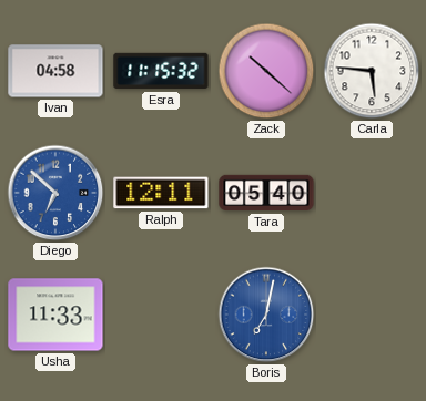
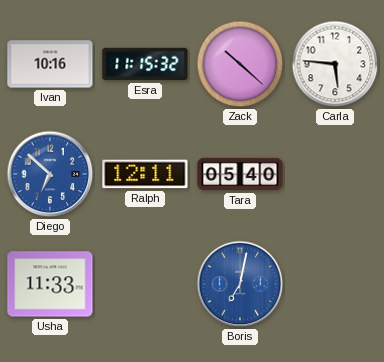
Ivan: 04:58 -> 10:16
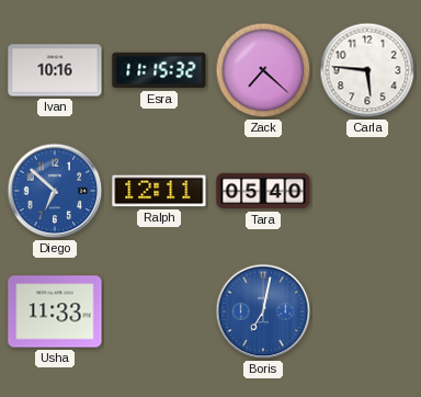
Zack: 10:22 -> 7:22
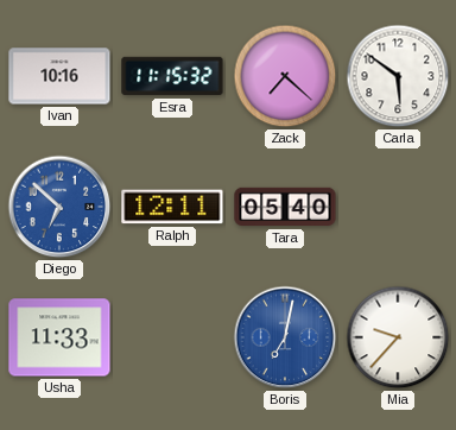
Carla: 5:46 -> 5:51
Mia: none -> 9:37
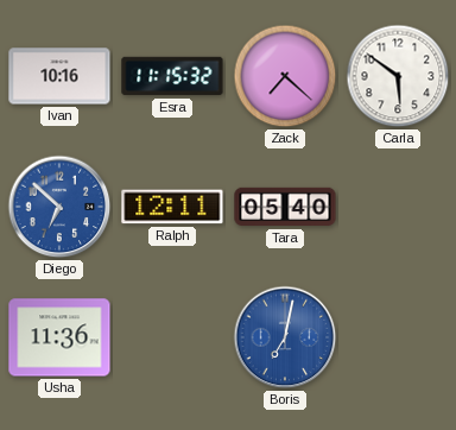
Usha: 11:33 -> 11:36
Mia: 9:37 -> none
